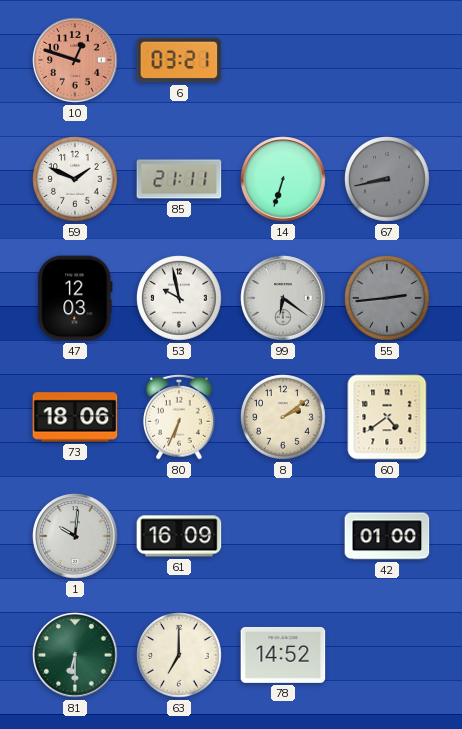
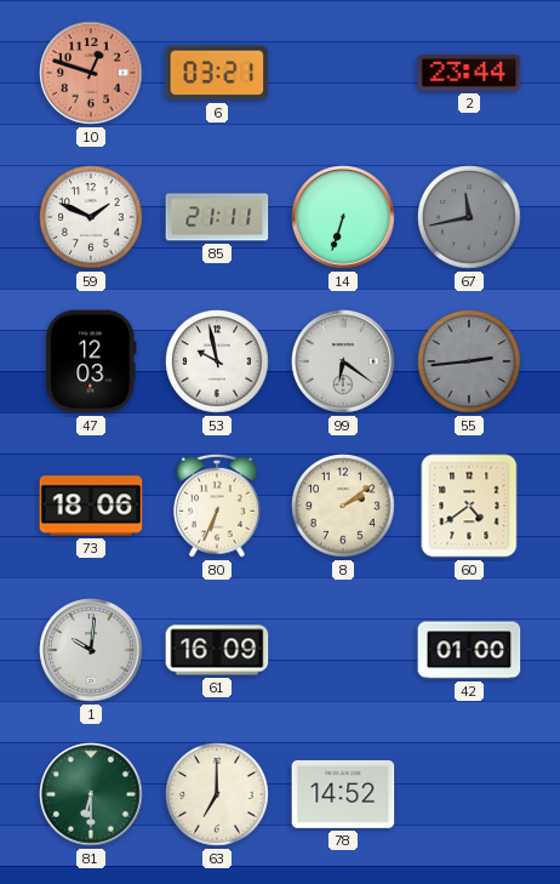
2: none -> 23:44
67: 8:43 -> 11:43
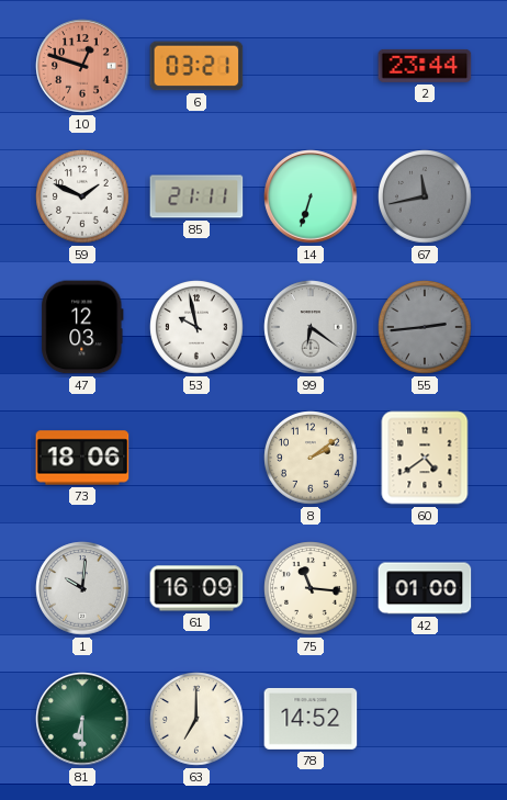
80: 6:34 -> none
75: none -> 11:16
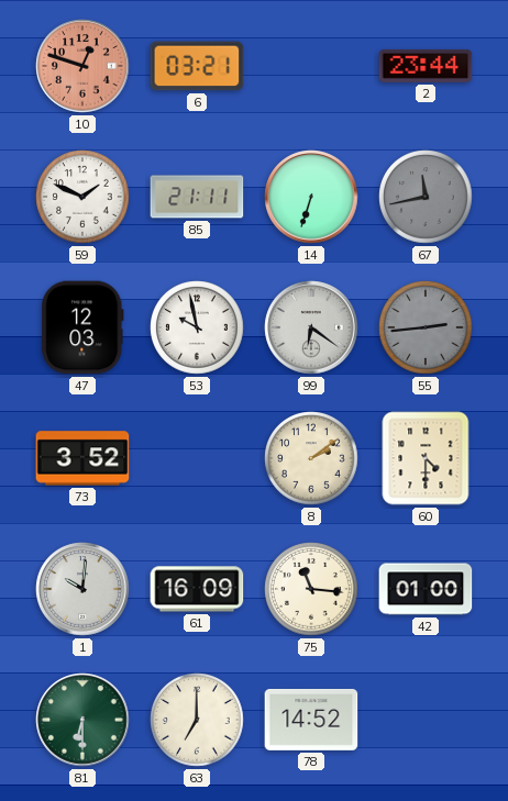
73: 18:06 -> 3:52
60: 4:39 -> 4:30
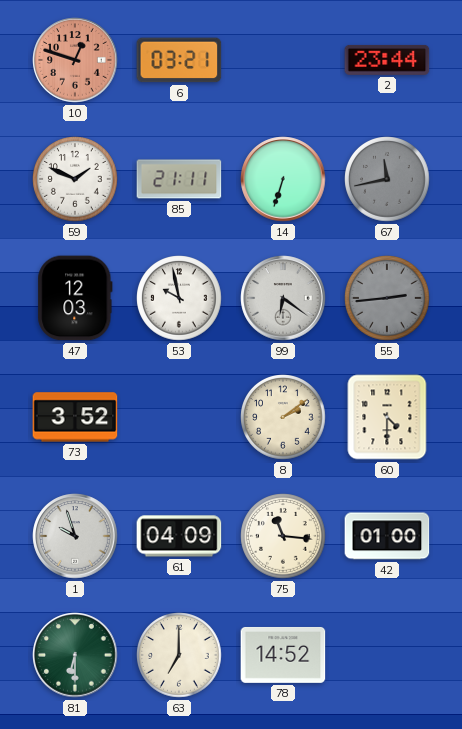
1: 10:01 -> 9:57
61: 16:09 -> 04:09
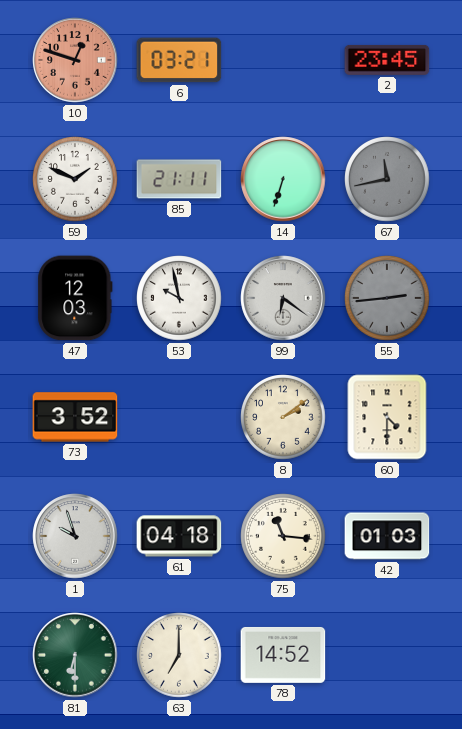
2: 23:44 -> 23:45
61: 04:09 -> 04:18
42: 01:00 -> 01:03
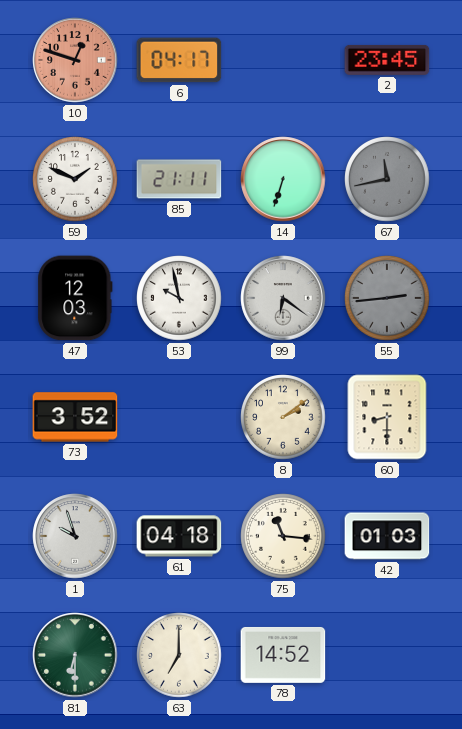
6: 03:21 -> 04:17
60: 4:30 -> 8:30
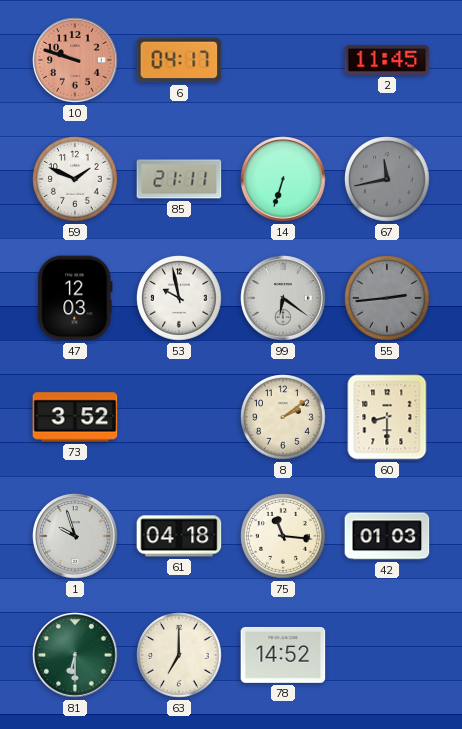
10: 12:48 -> 9:48
2: 23:45 -> 11:45
